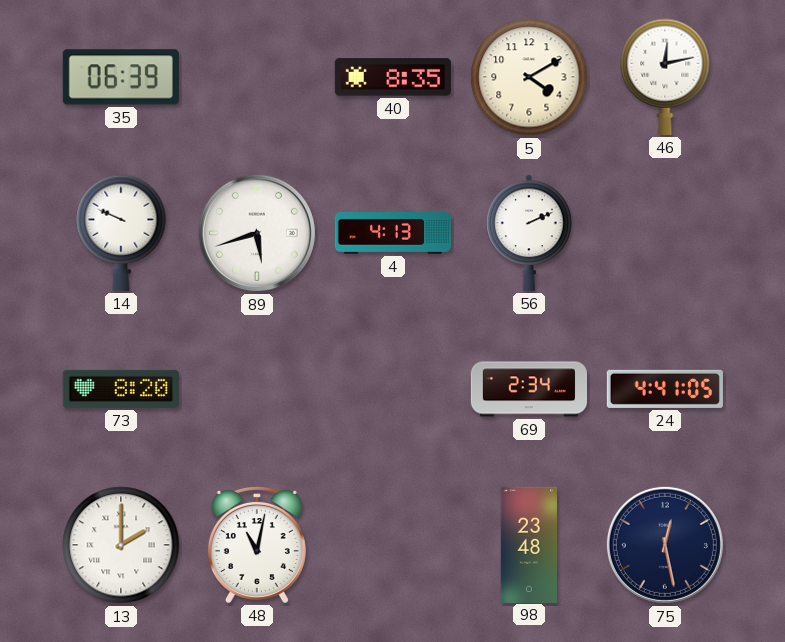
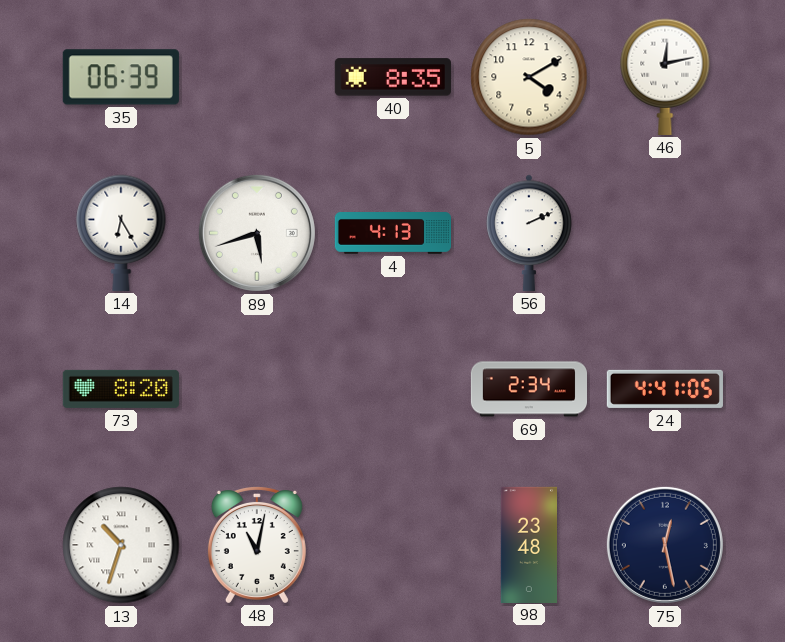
14: 9:49 -> 6:25
13: 2:00 -> 10:33
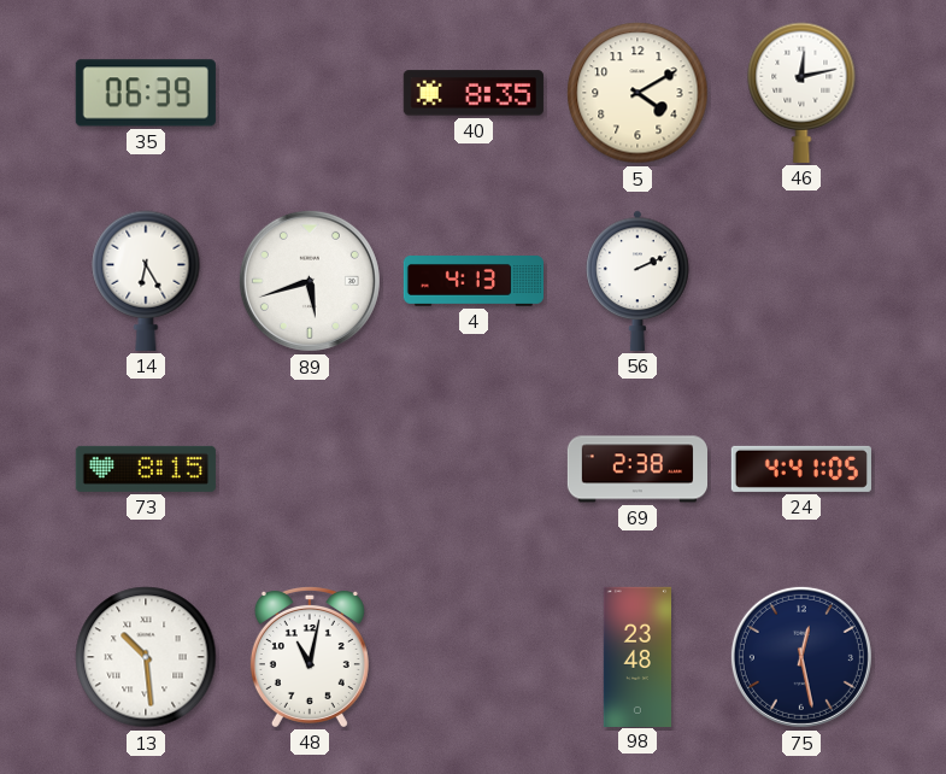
73: 8:20 -> 8:15
69: 2:34 -> 2:38
13: 10:33 -> 10:29
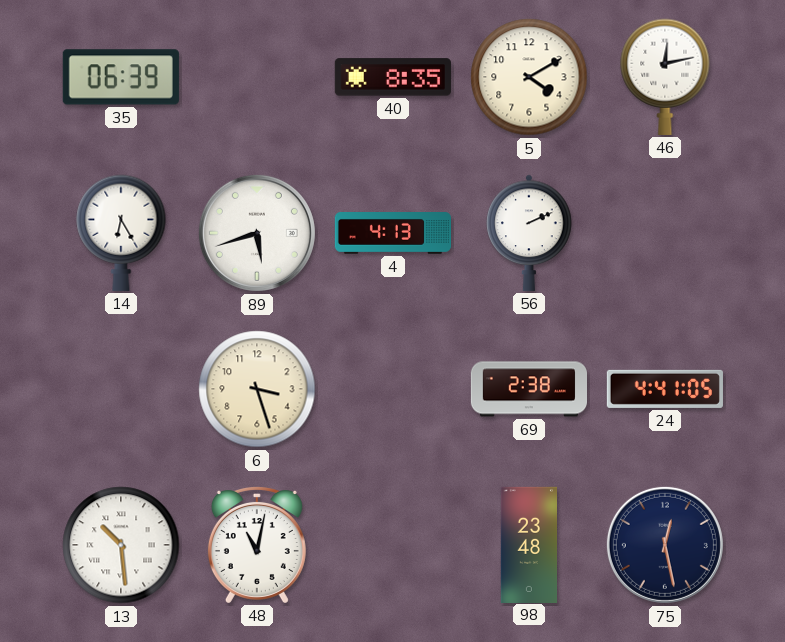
73: 8:15 -> none
6: none -> 3:27
